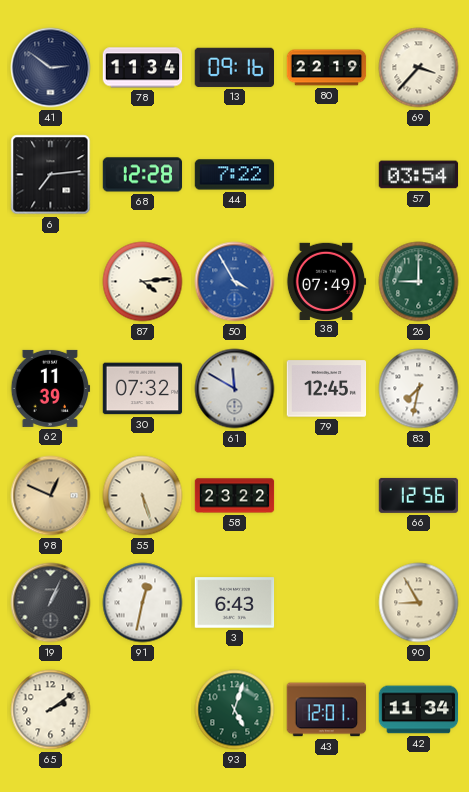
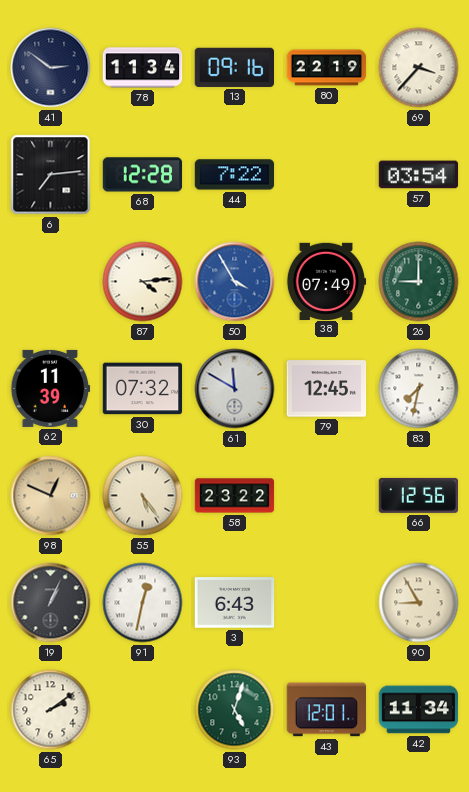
55: 5:27 -> 5:24
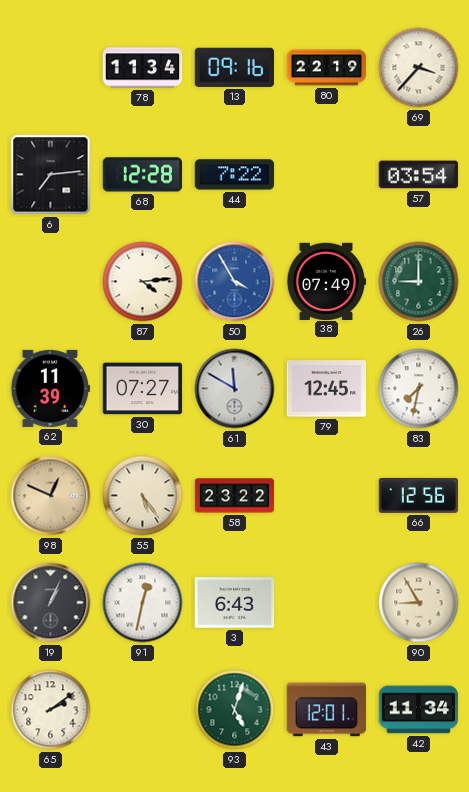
41: 2:51 -> none
30: 07:32 -> 07:27
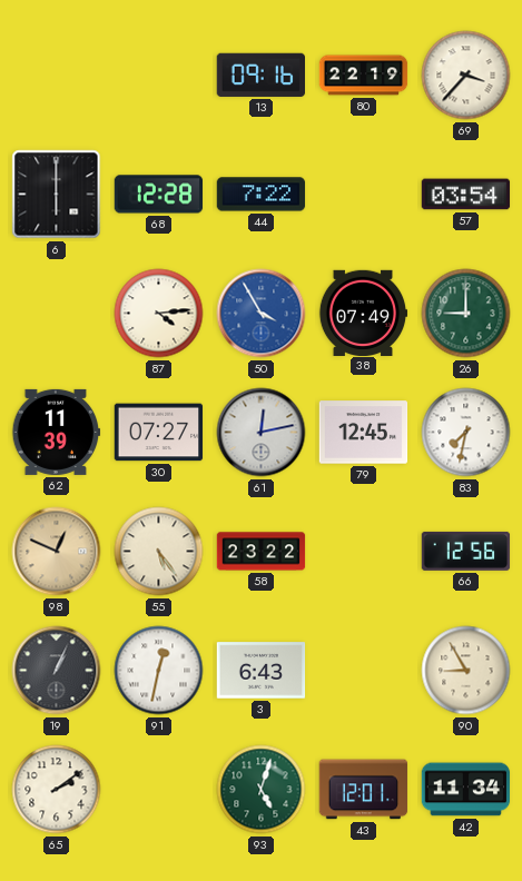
78: 11:34 -> none
6: 7:14 -> 6:00
61: 11:50 -> 12:13
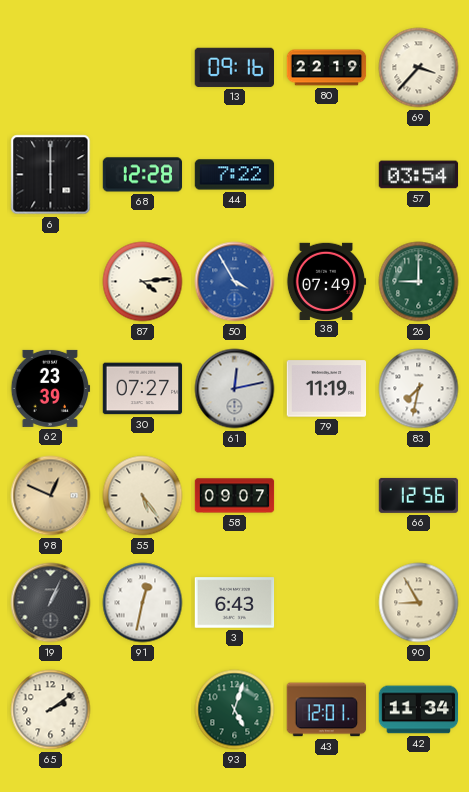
62: 11:39 -> 23:39
79: 12:45 -> 11:19
58: 23:22 -> 09:07
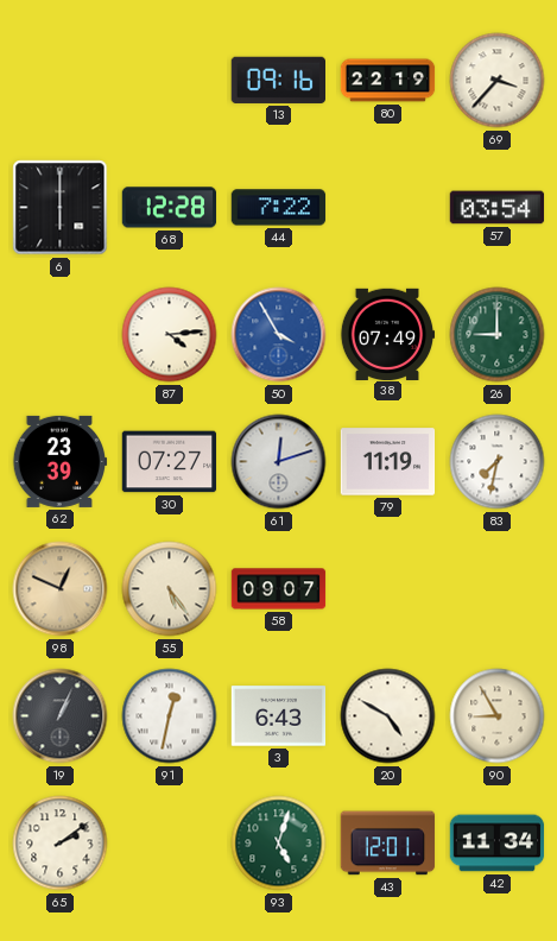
61: 12:13 -> 12:12
66: 12:56 -> none
20: none -> 4:50
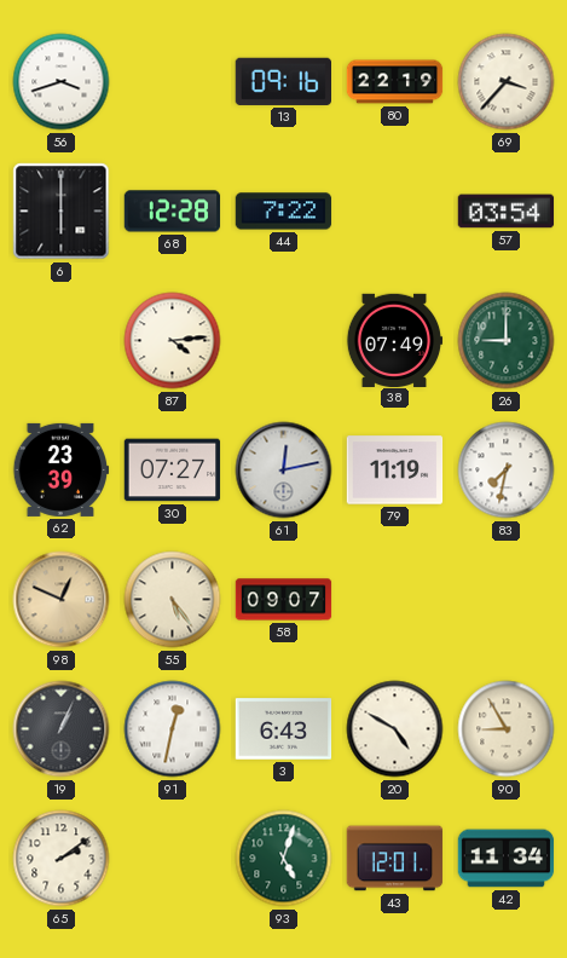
56: none -> 3:42
50: 3:55 -> none
61: 12:12 -> 12:13
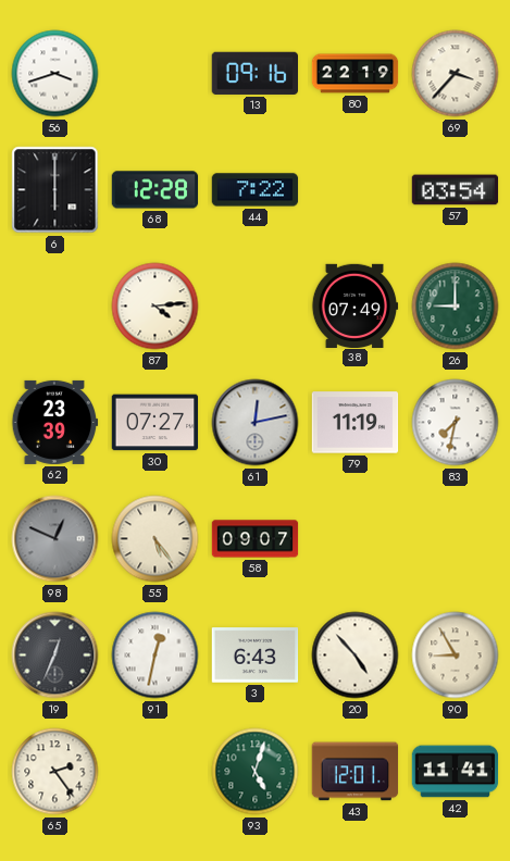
98 dial: champagne -> grey
19: 1:04 -> 12:34
20: 4:50 -> 4:53
65: 2:09 -> 2:24
42: 11:34 -> 11:41
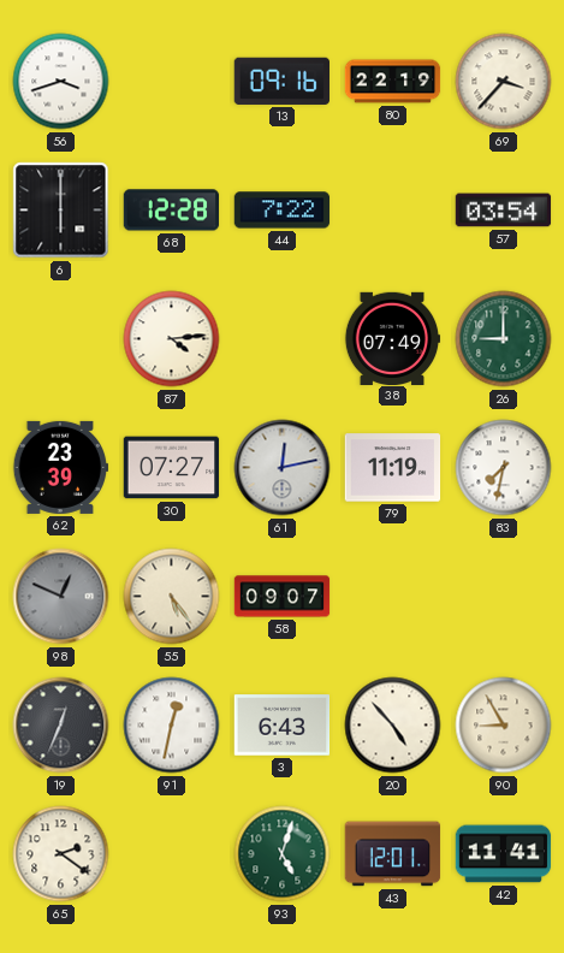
65: 2:24 -> 2:21
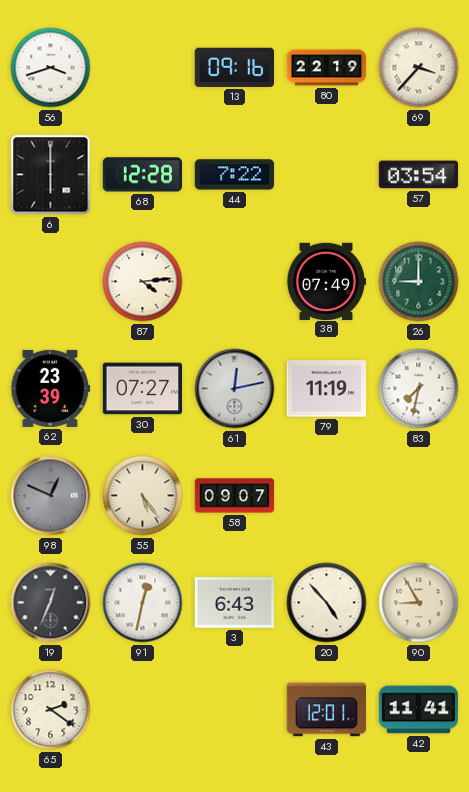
93: 5:03 -> none
